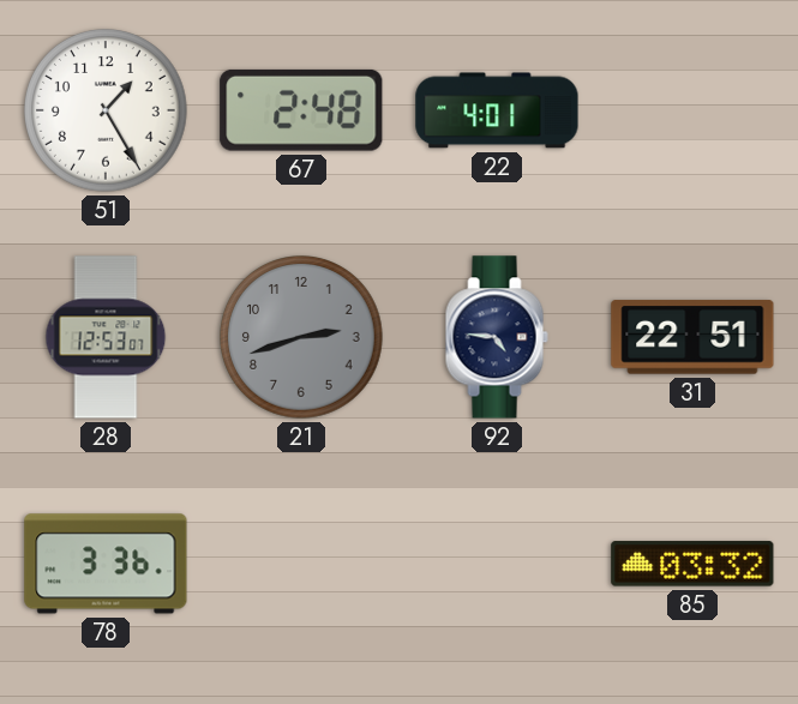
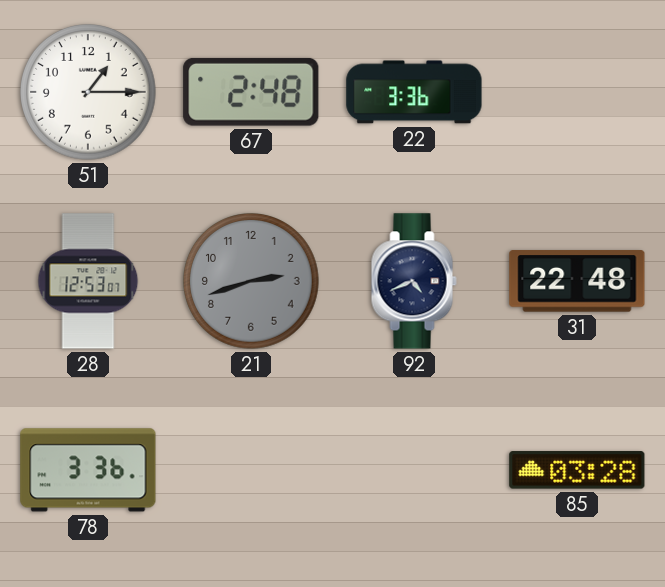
51: 1:25 -> 1:15
22: 4:01 -> 3:36
92: 4:46 -> 4:41
31: 22:51 -> 22:48
85: 03:32 -> 03:28
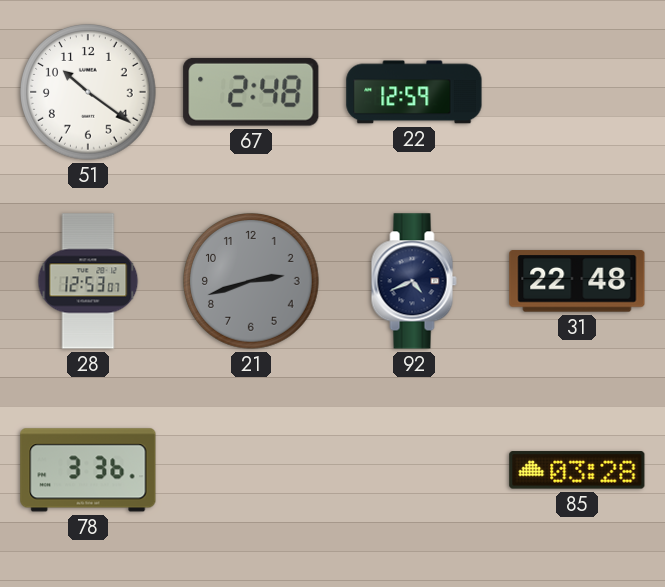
51: 1:15 -> 10:21
22: 3:36 -> 12:59
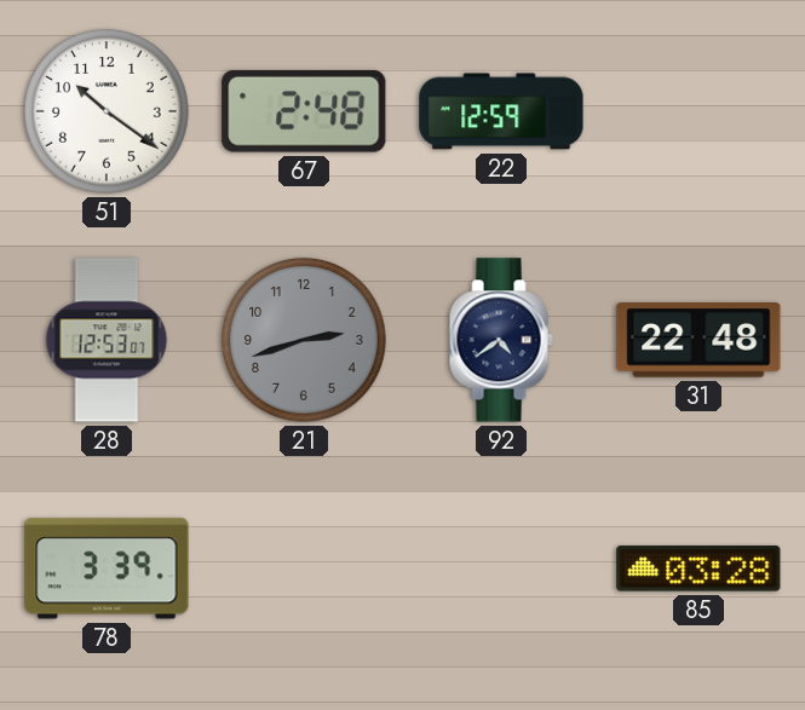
92: 4:41 -> 4:39
78: 3:36 -> 3:39
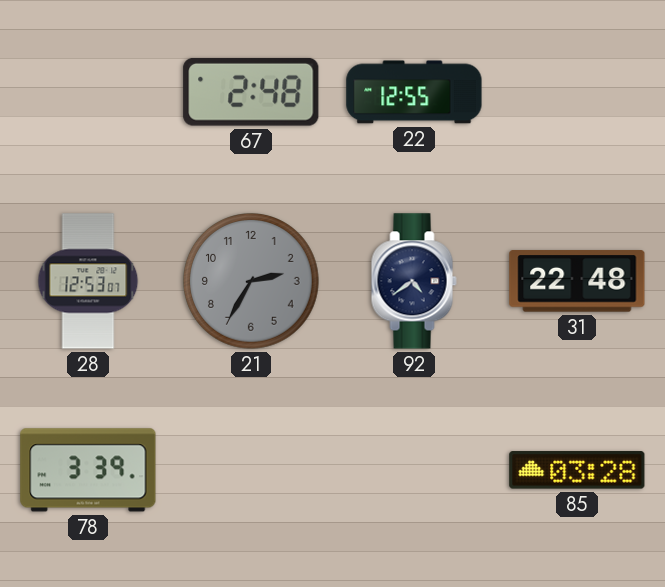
51: 10:21 -> none
22: 12:59 -> 12:55
21: 2:42 -> 2:35
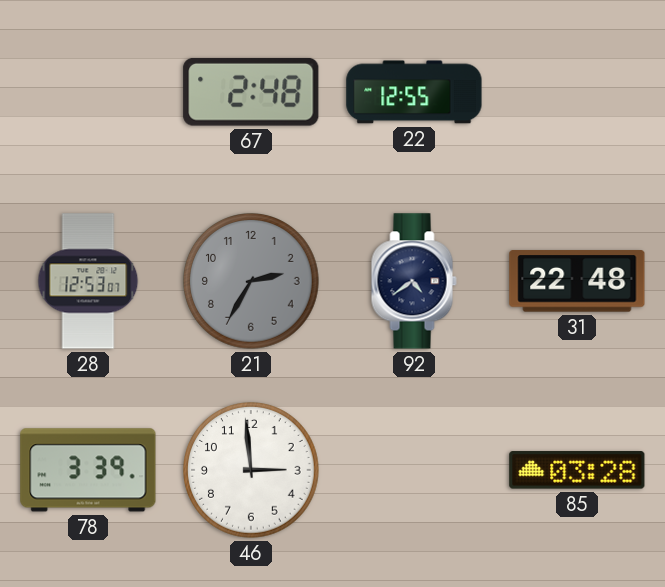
46: none -> 2:59
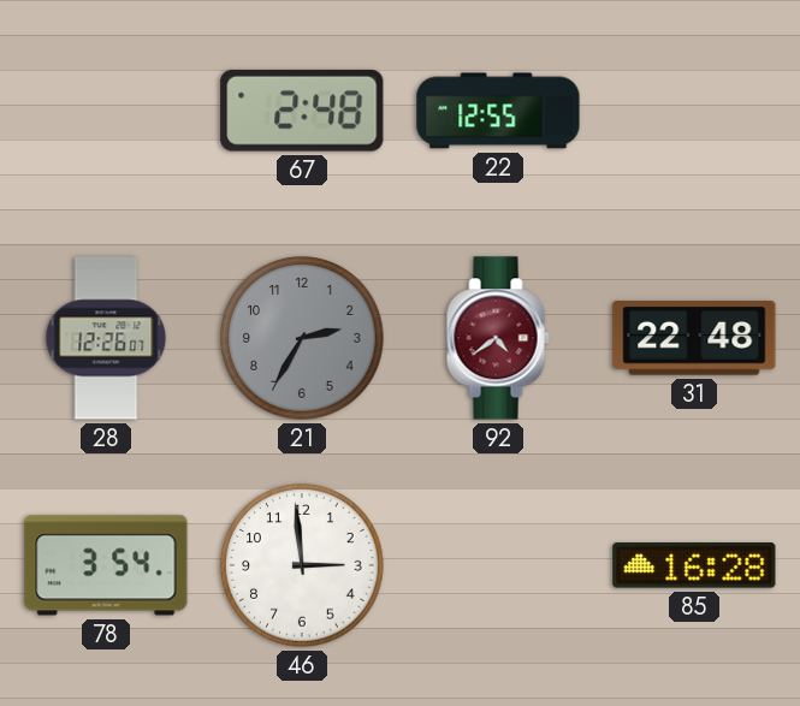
28: 12:53 -> 12:26
92 dial: navy -> burgundy
78: 3:39 -> 3:54
85: 03:28 -> 16:28
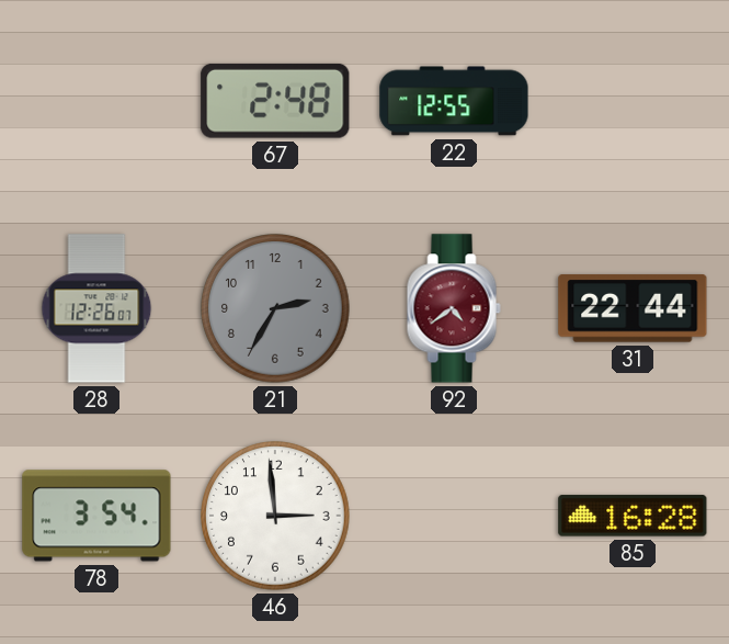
31: 22:48 -> 22:44
